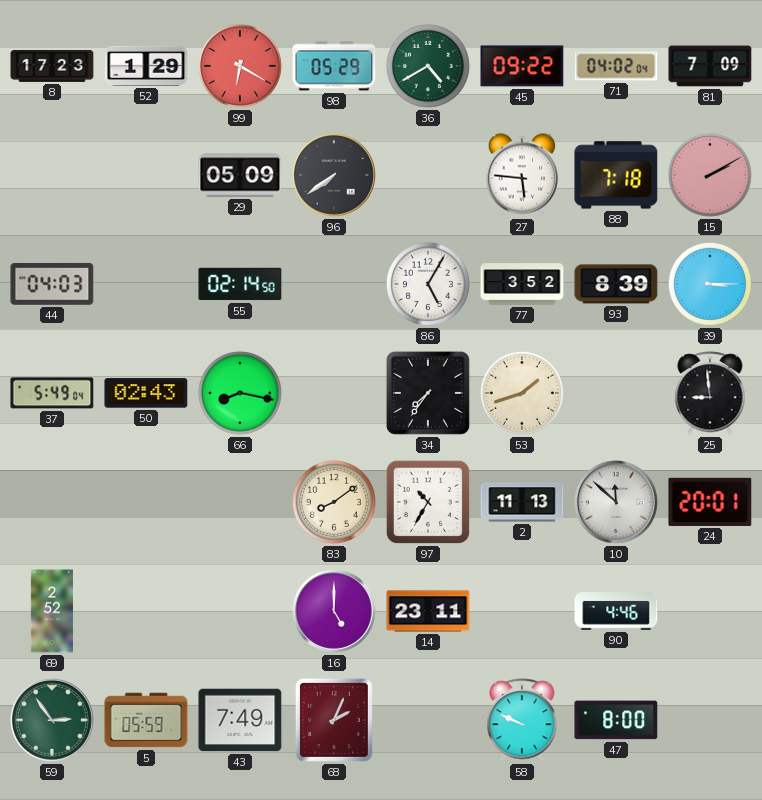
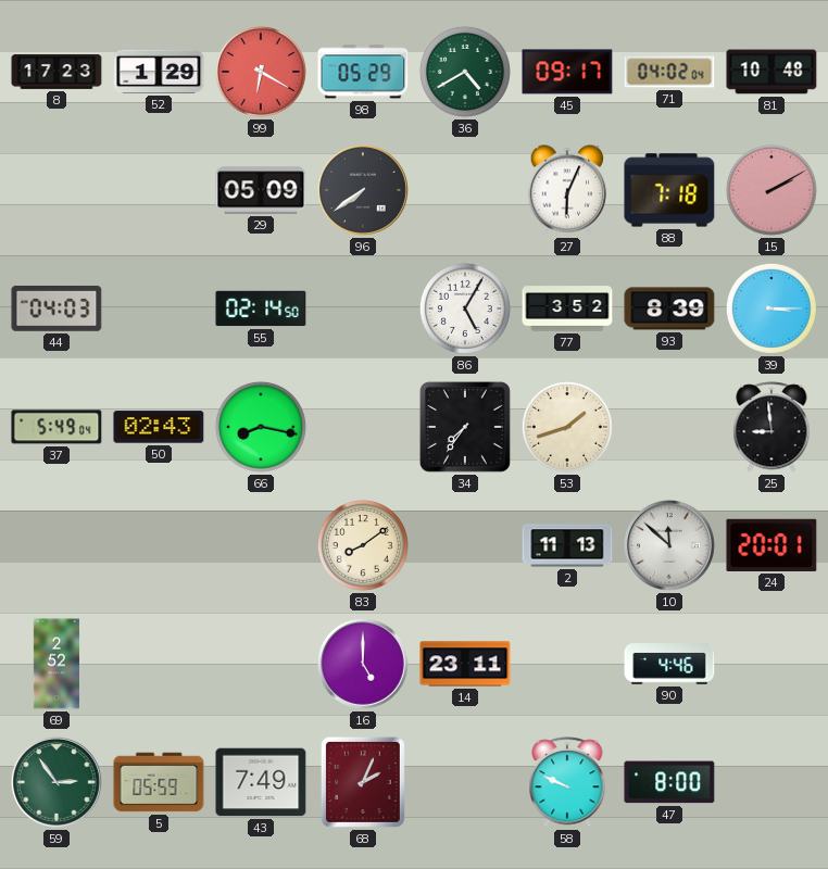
45: 09:22 -> 09:17
81: 7:09 -> 10:48
27: 5:46 -> 6:04
97: 10:35 -> none
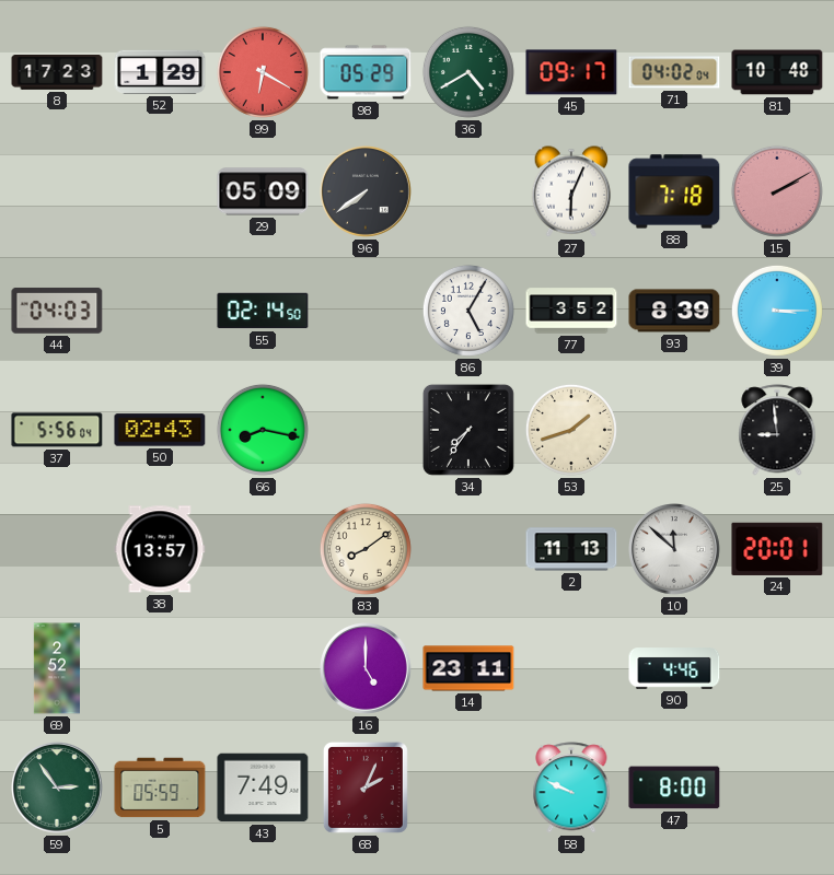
37: 5:49 -> 5:56
38: none -> 13:57
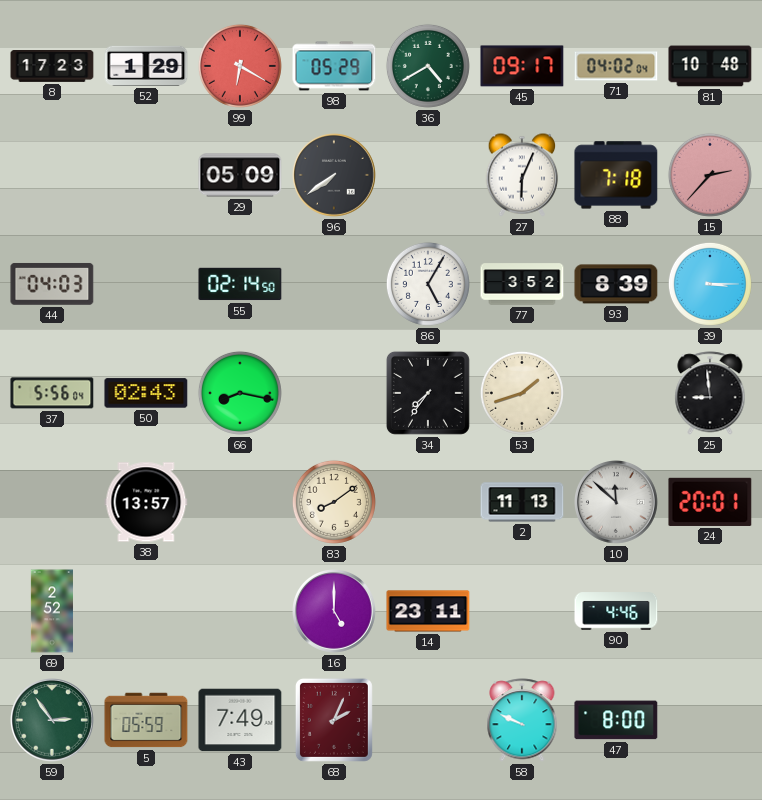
15: 2:10 -> 2:37
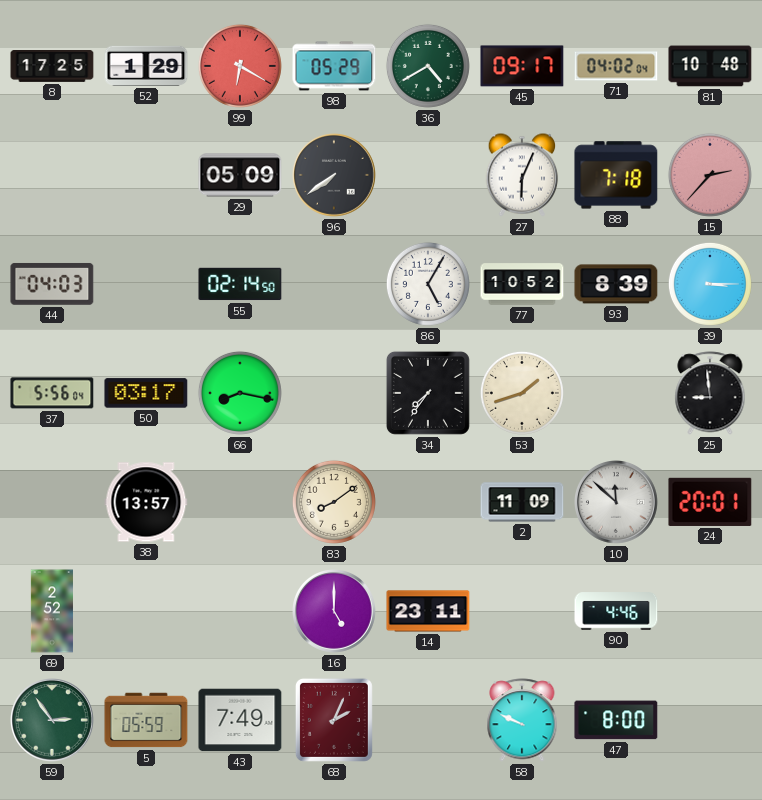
8: 17:23 -> 17:25
77: 3:52 -> 10:52
50: 02:43 -> 03:17
2: 11:13 -> 11:09
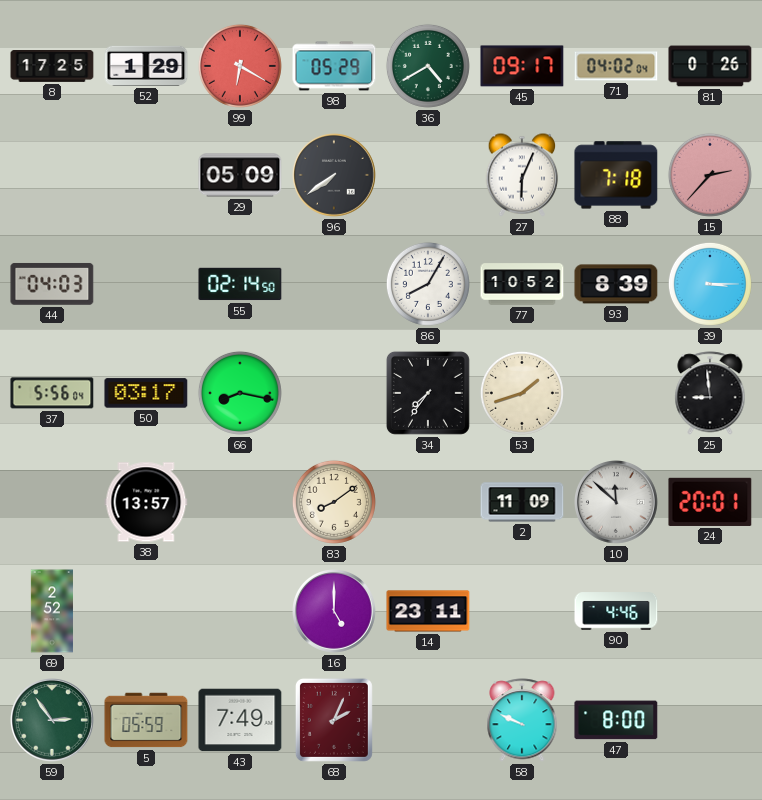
81: 10:48 -> 0:26
86: 5:05 -> 8:05
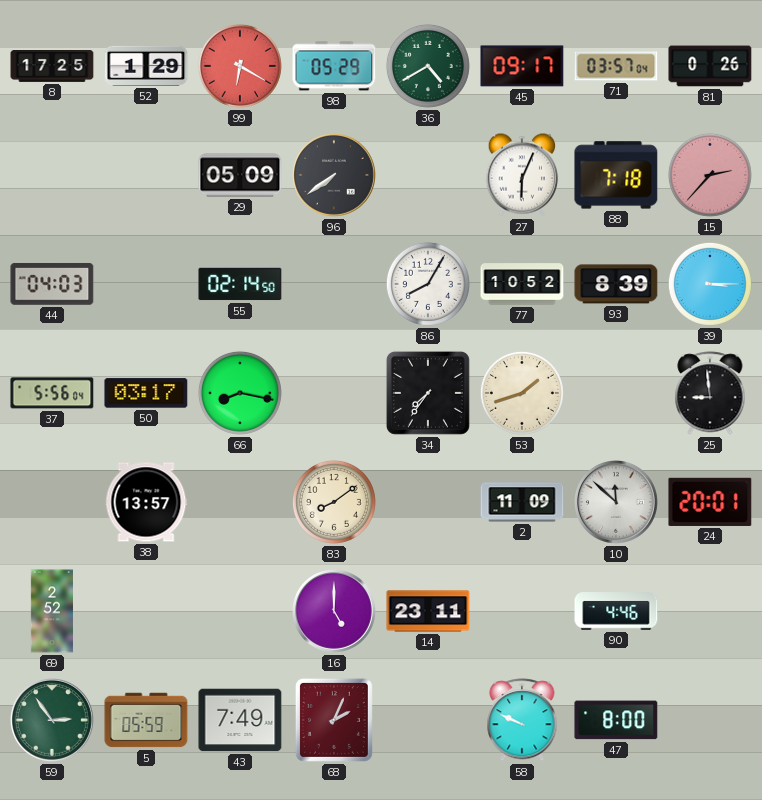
71: 04:02 -> 03:57
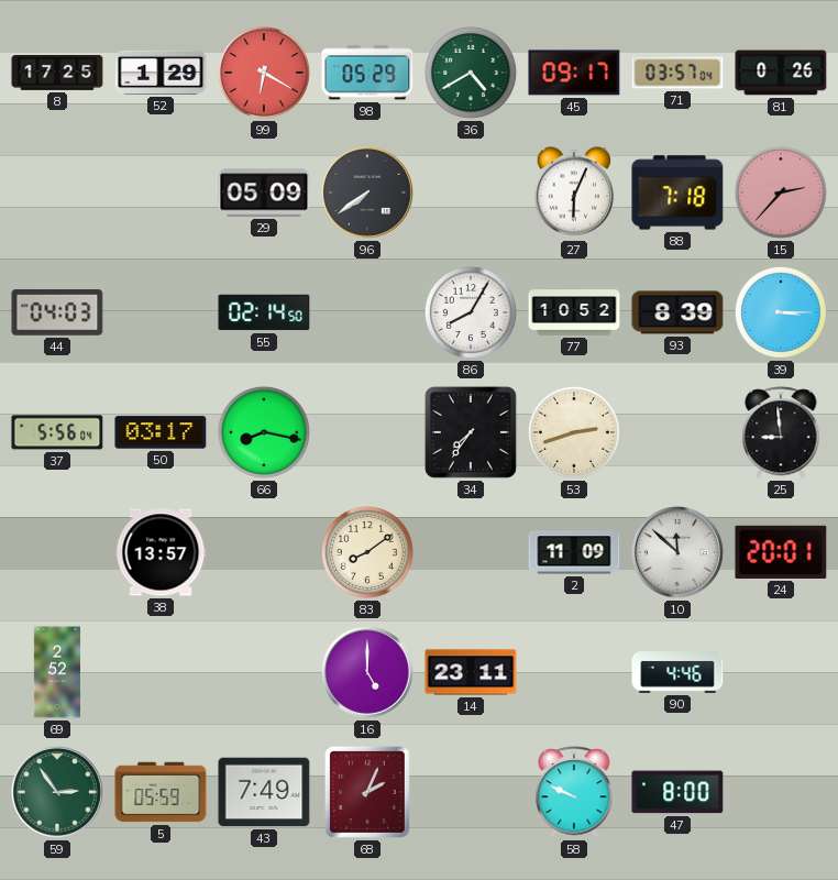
53: 1:42 -> 2:42
